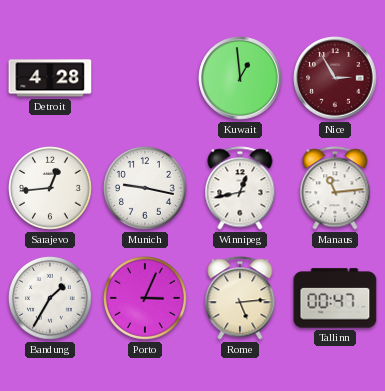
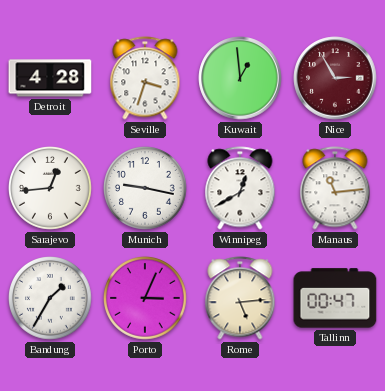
Seville: none -> 3:33
Winnipeg: 12:43 -> 12:40
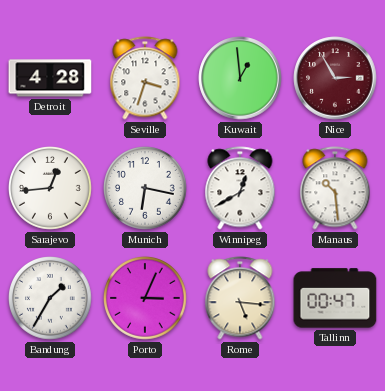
Munich: 9:17 -> 6:17
Manaus: 11:14 -> 10:29
Rome: 5:14 -> 5:16
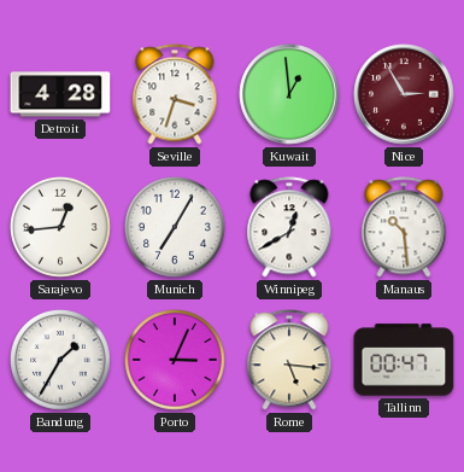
Munich: 6:17 -> 7:05
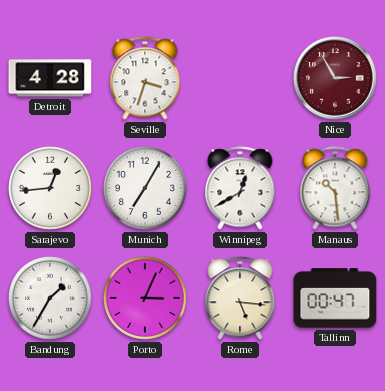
Kuwait: 12:59 -> none
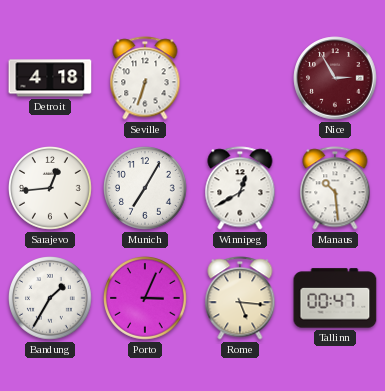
Detroit: 4:28 -> 4:18
Seville: 3:33 -> 6:33
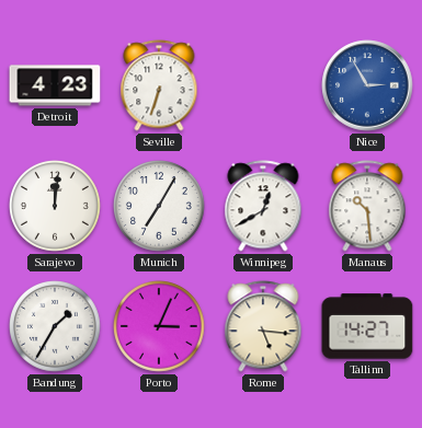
Detroit: 4:18 -> 4:23
Nice dial: burgundy -> blue
Sarajevo: 12:44 -> 12:01
Tallinn: 00:47 -> 14:27
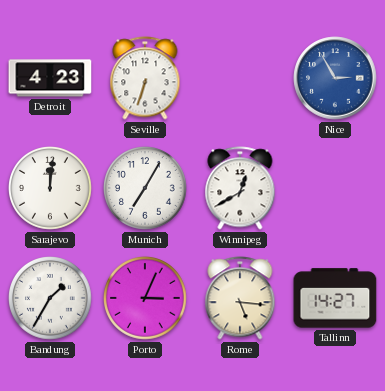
Manaus: 10:29 -> none
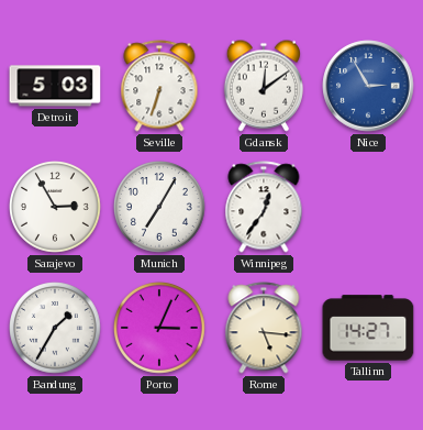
Detroit: 4:23 -> 5:03
Gdansk: none -> 12:09
Sarajevo: 12:01 -> 2:55
Winnipeg: 12:40 -> 12:36
